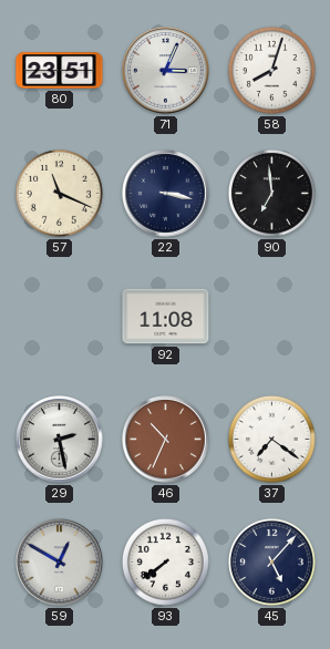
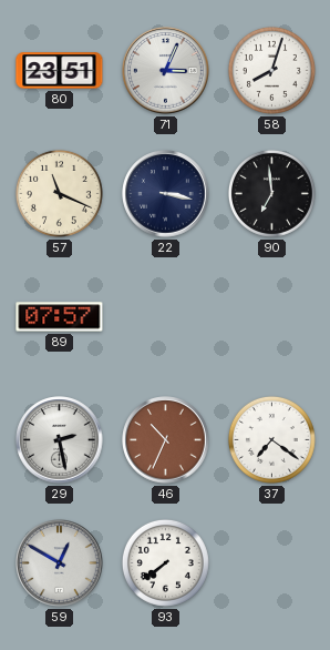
89: none -> 07:57
92: 11:08 -> none
45: 5:07 -> none
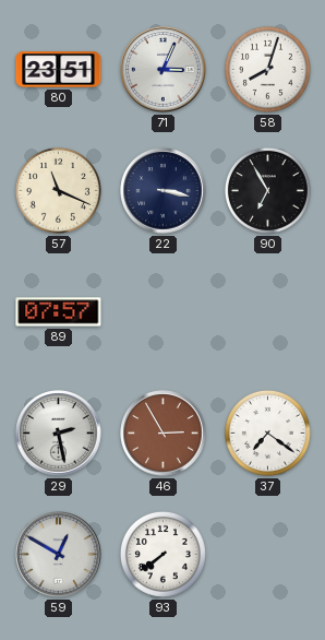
90: 6:59 -> 6:55
46: 10:34 -> 2:55
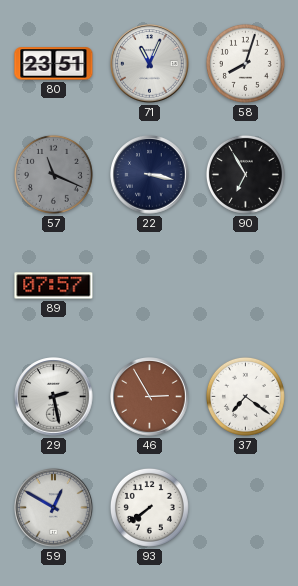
71: 3:04 -> 11:04
57 dial: cream -> grey
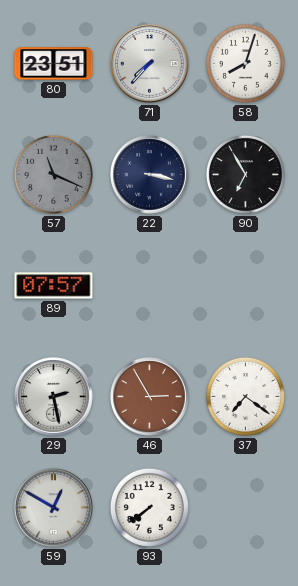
71: 11:04 -> 7:37
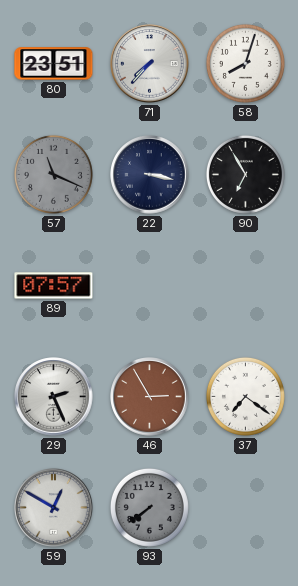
29: 2:28 -> 2:26
93 dial: white -> grey
